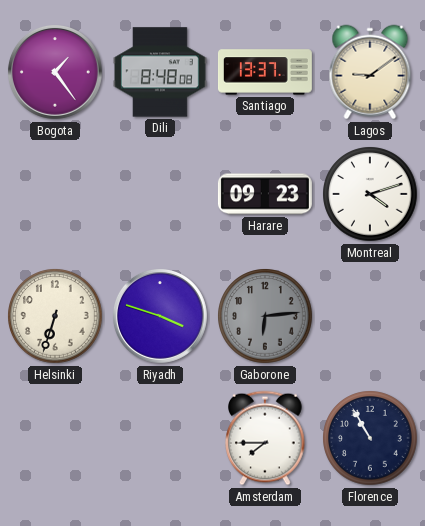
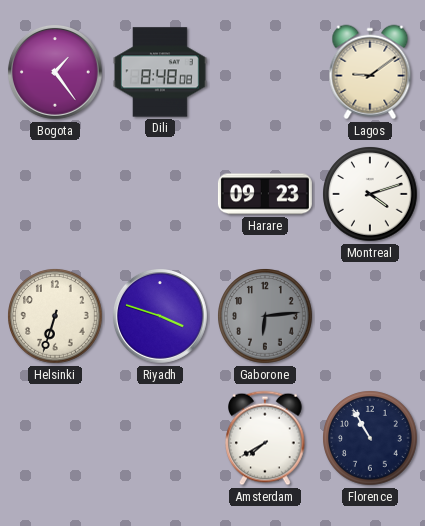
Santiago: 13:37 -> none
Amsterdam: 7:45 -> 7:40
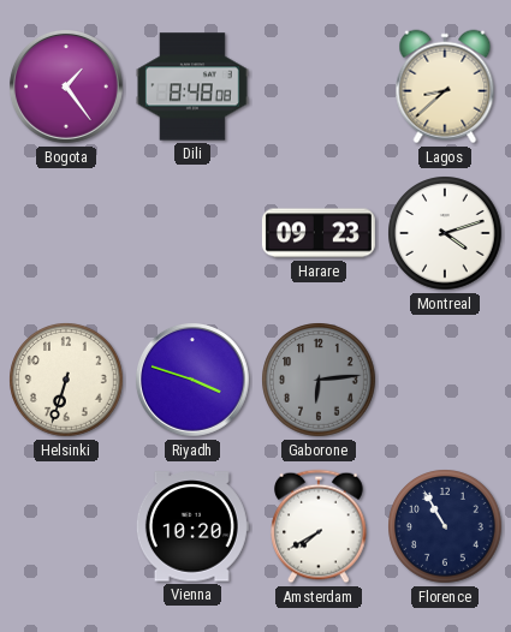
Lagos: 9:09 -> 8:38
Vienna: none -> 10:20
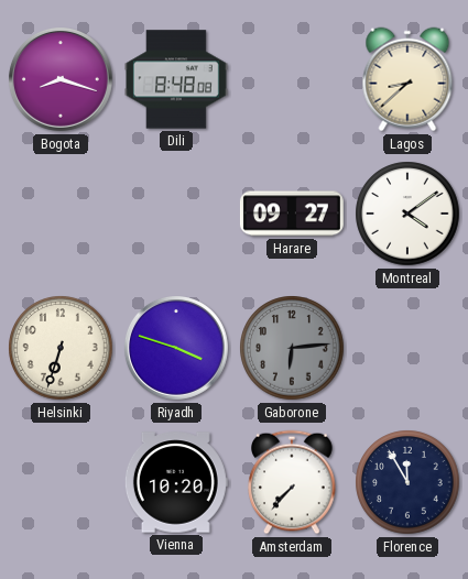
Bogota: 1:24 -> 8:18
Harare: 09:23 -> 09:27
Montreal: 4:12 -> 4:09
Amsterdam: 7:40 -> 7:37
Florence: 10:55 -> 11:55
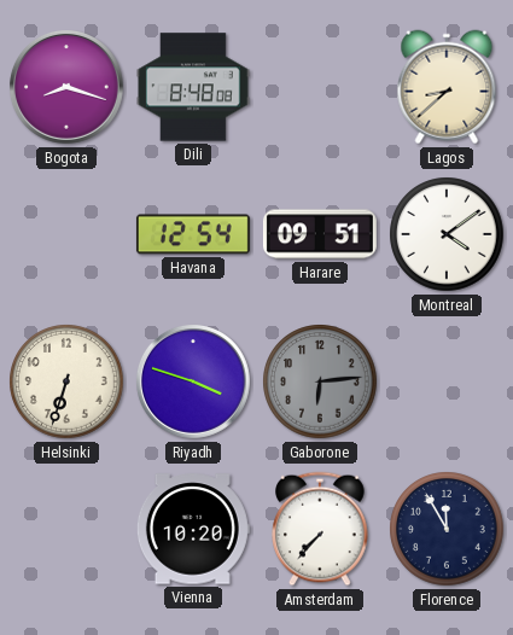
Havana: none -> 12:54
Harare: 09:27 -> 09:51
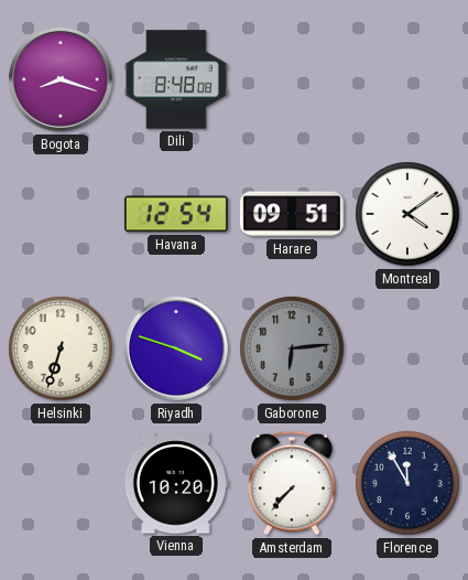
Lagos: 8:38 -> none
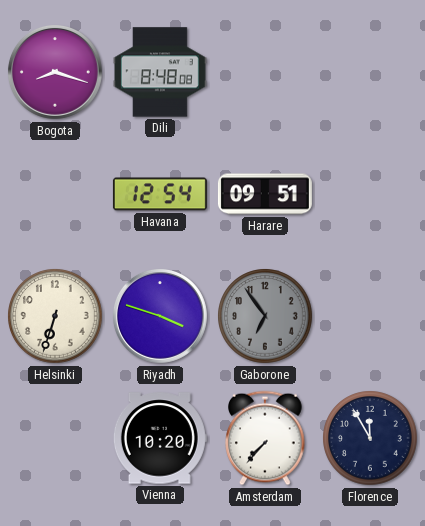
Montreal: 4:09 -> none
Gaborone: 6:14 -> 6:54
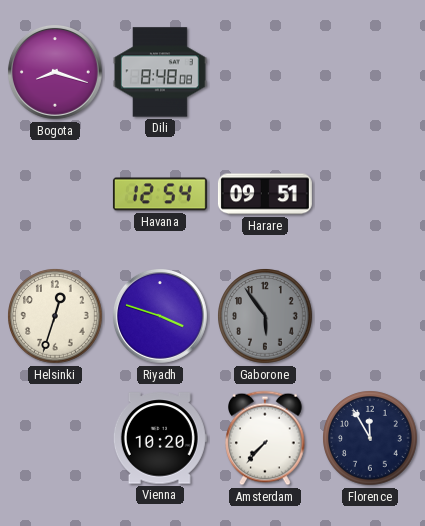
Helsinki: 6:33 -> 12:33
Gaborone: 6:54 -> 5:54
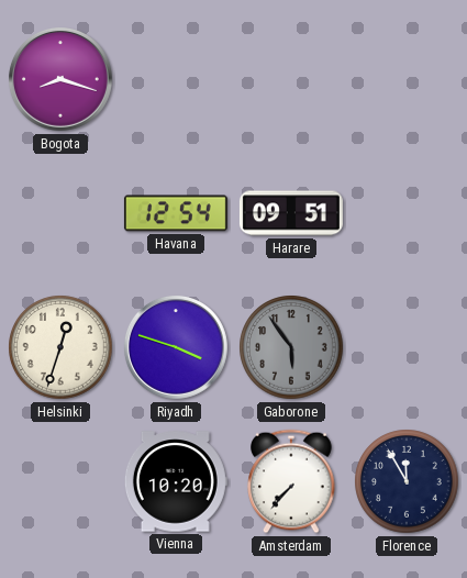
Dili: 8:48 -> none
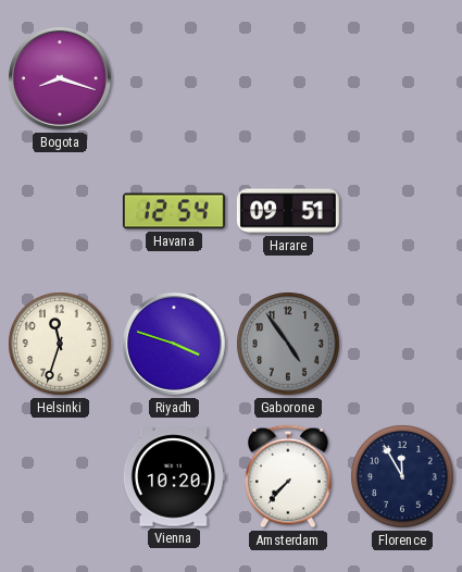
Helsinki: 12:33 -> 11:33
Gaborone: 5:54 -> 4:54
